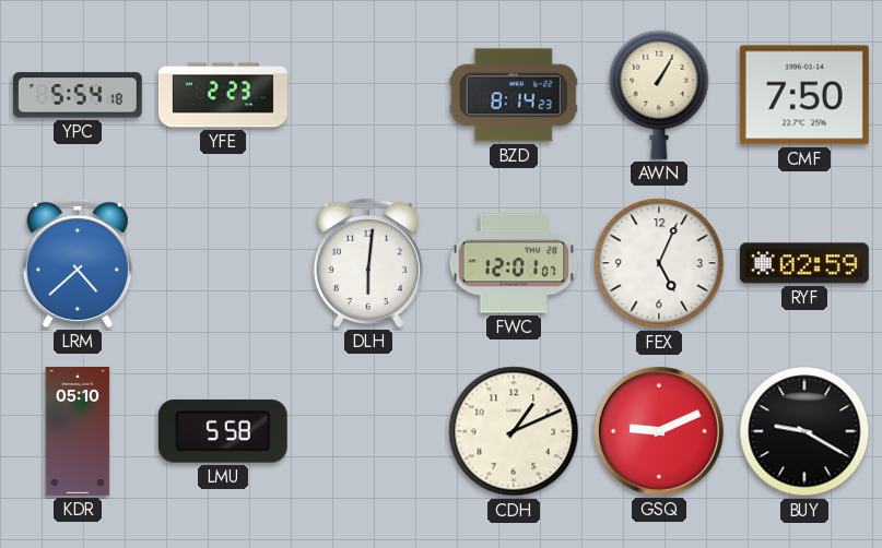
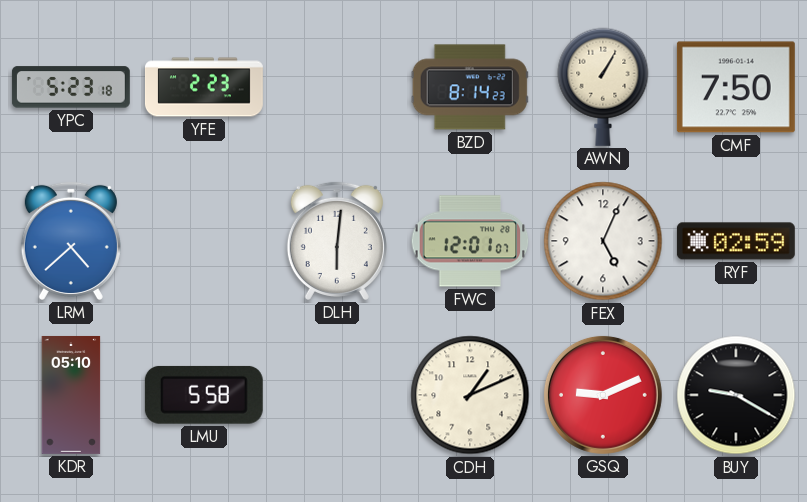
YPC: 5:54 -> 5:23
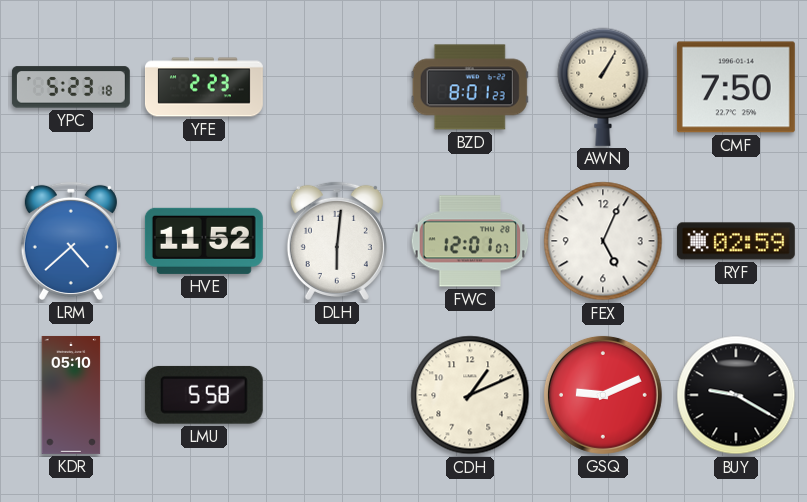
BZD: 8:14 -> 8:01
HVE: none -> 11:52
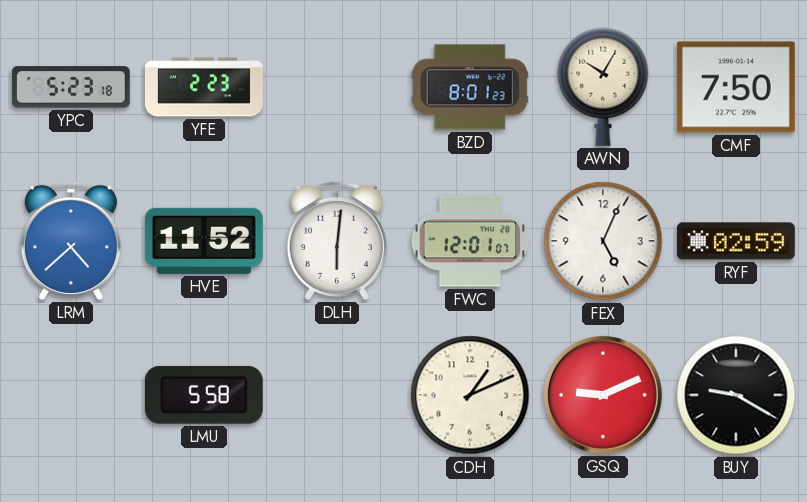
AWN: 1:05 -> 10:05
KDR: 05:10 -> none
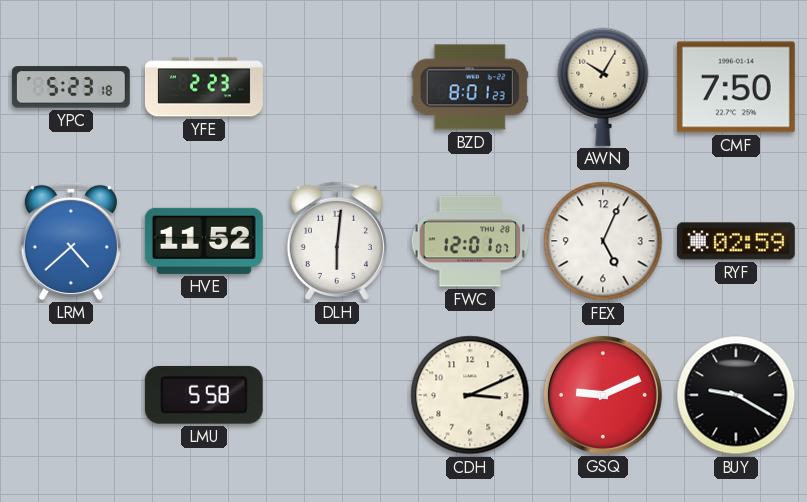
CDH: 1:11 -> 3:11
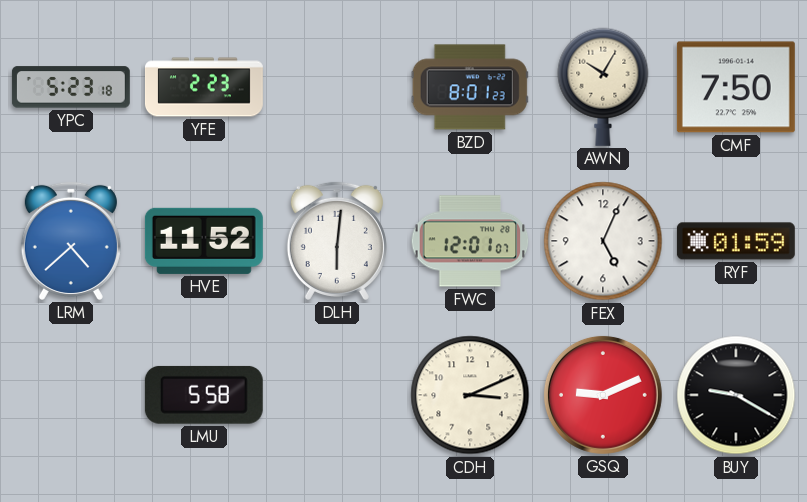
RYF: 02:59 -> 01:59
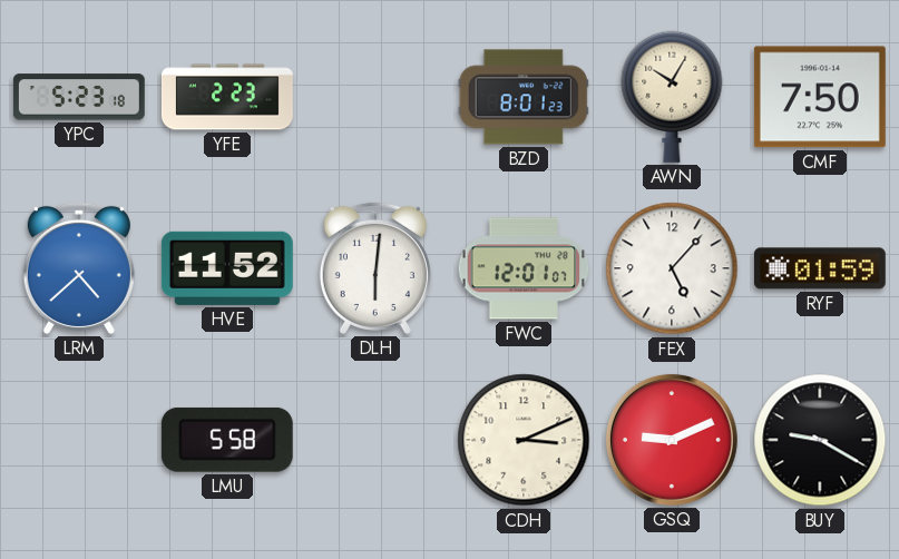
FEX: 5:04 -> 5:07
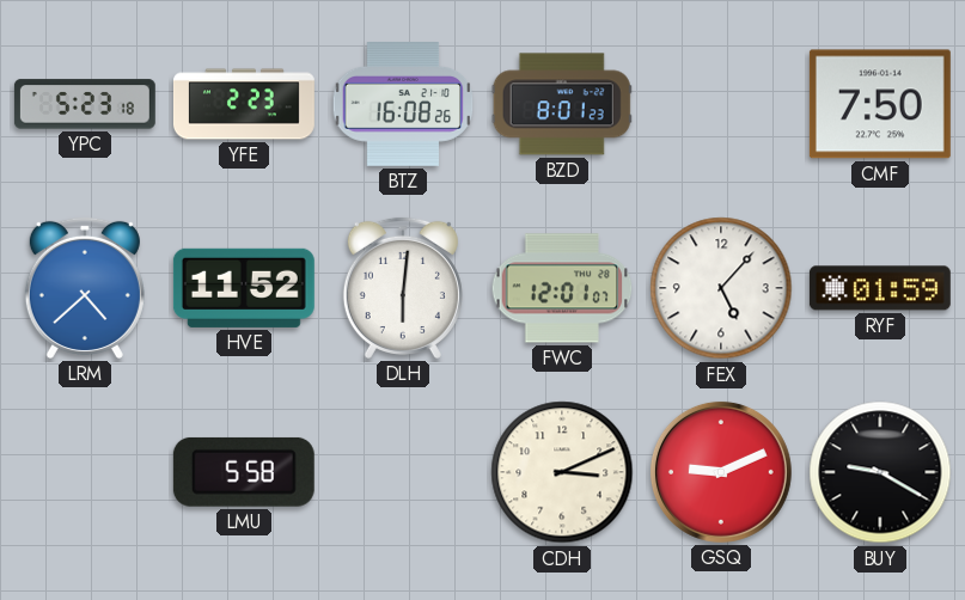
BTZ: none -> 16:08
AWN: 10:05 -> none
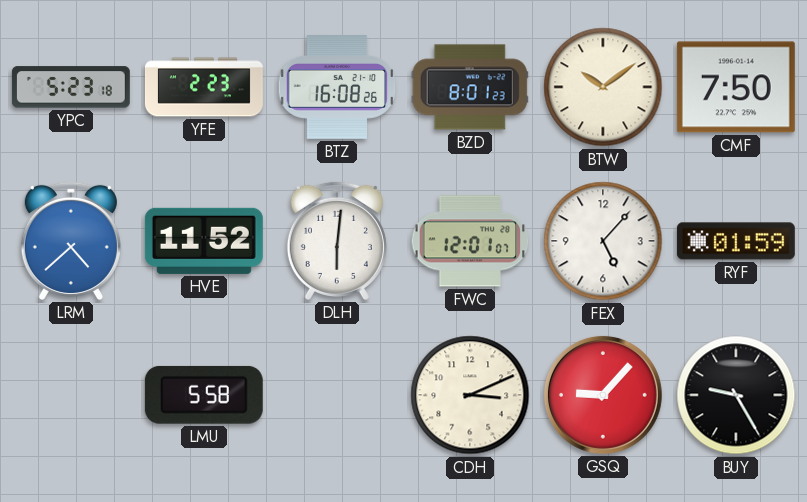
BTW: none -> 10:09
GSQ: 9:11 -> 9:07
BUY: 9:20 -> 9:25
